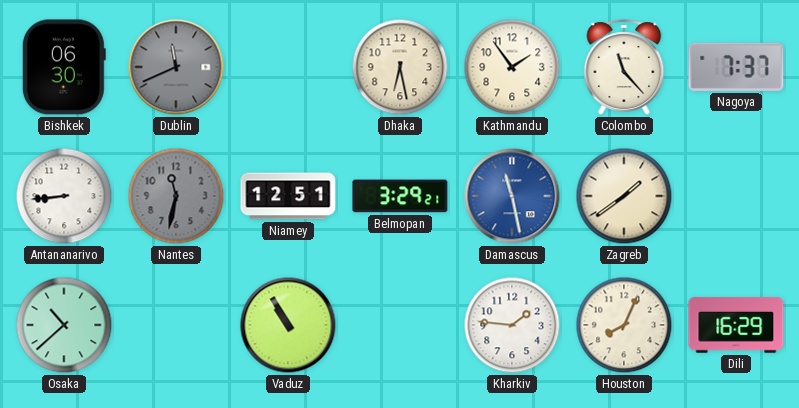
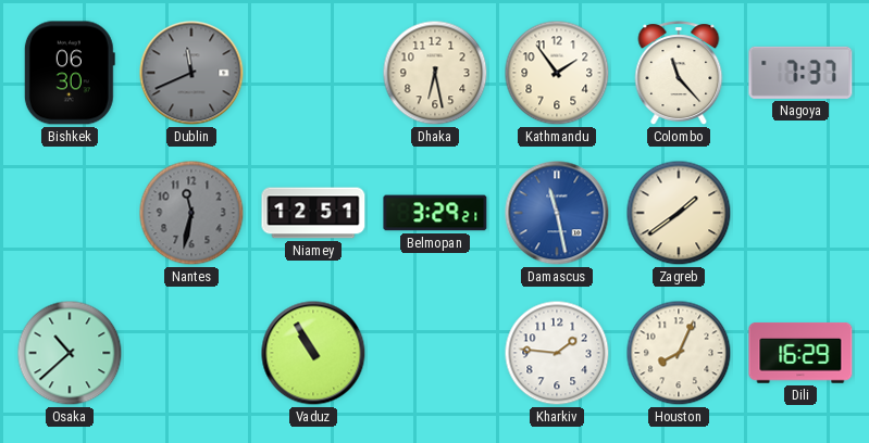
Antananarivo: 8:44 -> none
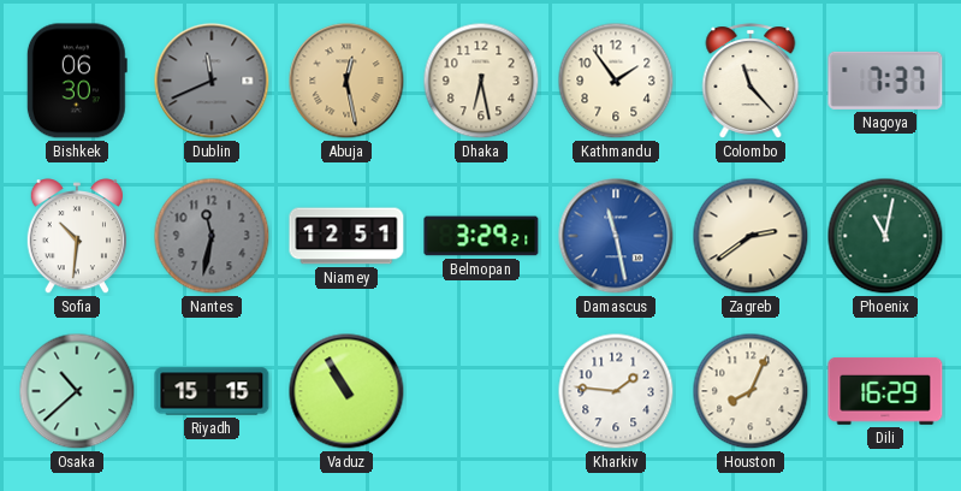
Abuja: none -> 12:28
Sofia: none -> 10:31
Zagreb: 1:39 -> 2:39
Phoenix: none -> 11:02
Riyadh: none -> 15:15
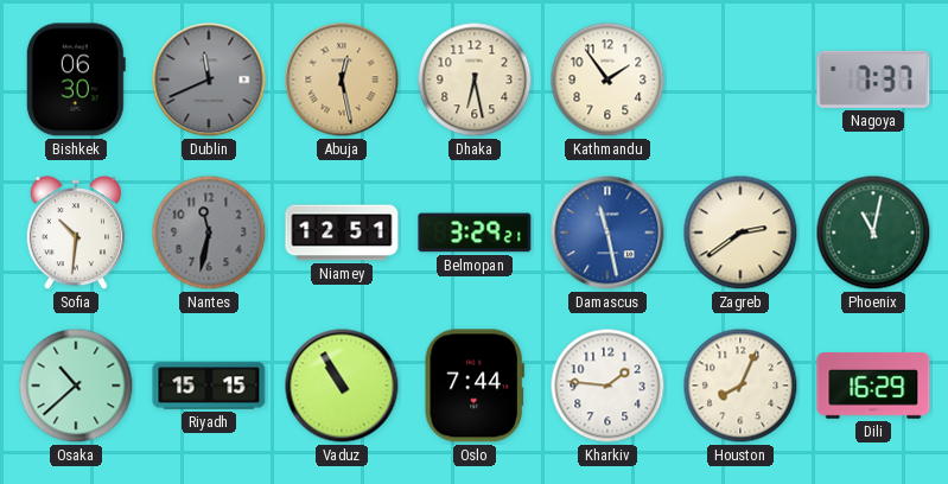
Colombo: 11:23 -> none
Oslo: none -> 7:44
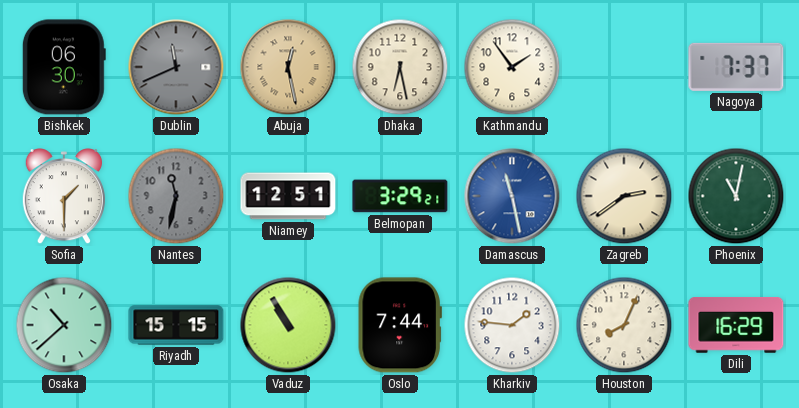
Sofia: 10:31 -> 1:30
